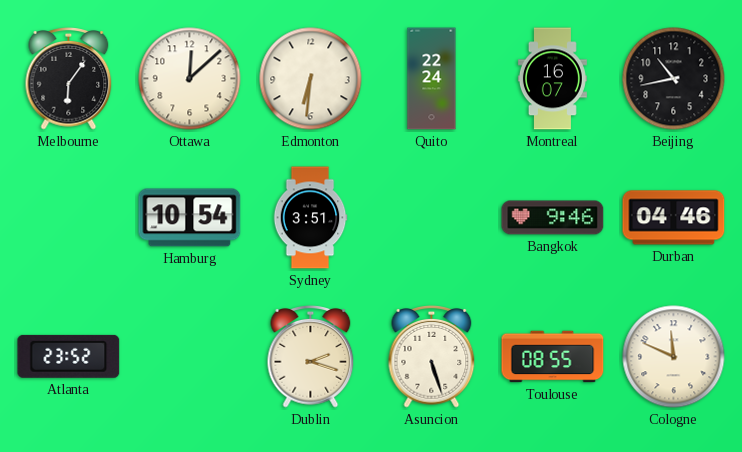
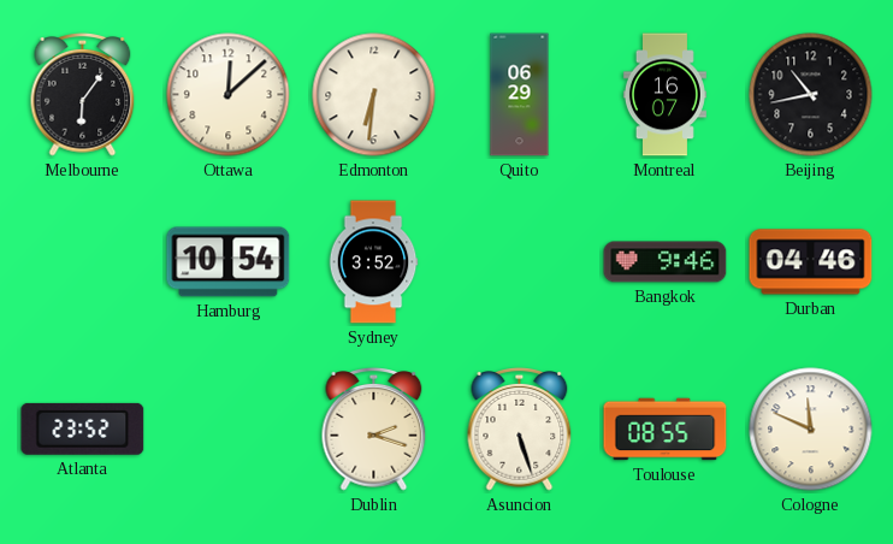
Quito: 22:24 -> 06:29
Sydney: 3:51 -> 3:52
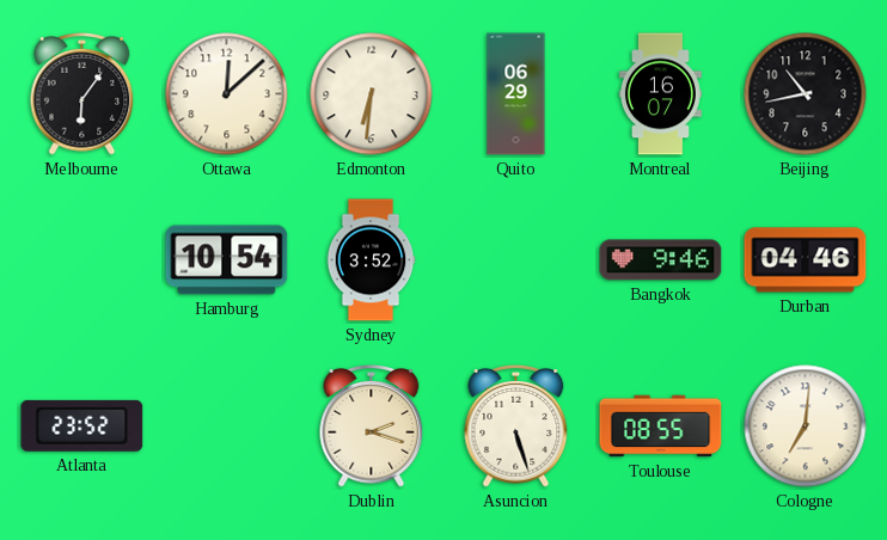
Cologne: 11:49 -> 7:01
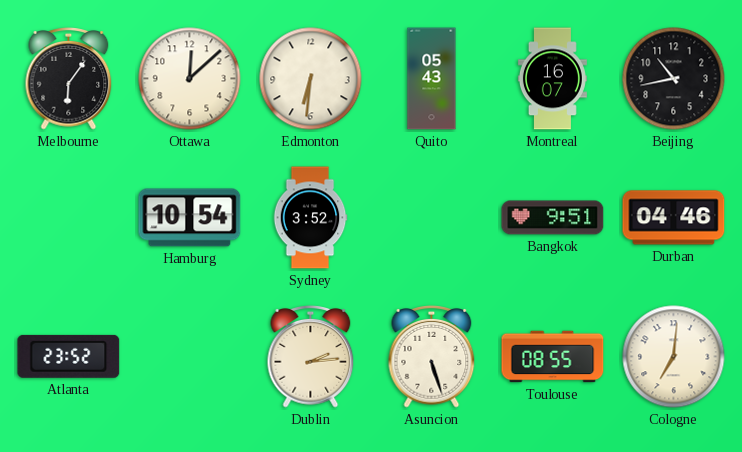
Quito: 06:29 -> 05:43
Bangkok: 9:46 -> 9:51
Dublin: 2:18 -> 2:14
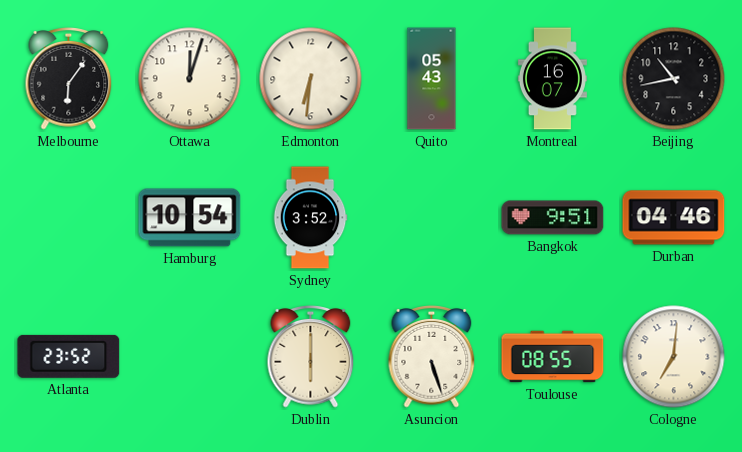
Ottawa: 12:08 -> 12:03
Dublin: 2:14 -> 6:00
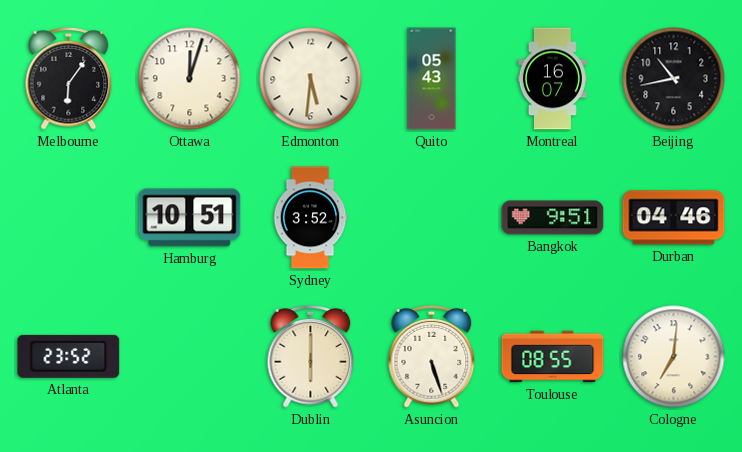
Edmonton: 6:31 -> 5:31
Hamburg: 10:54 -> 10:51
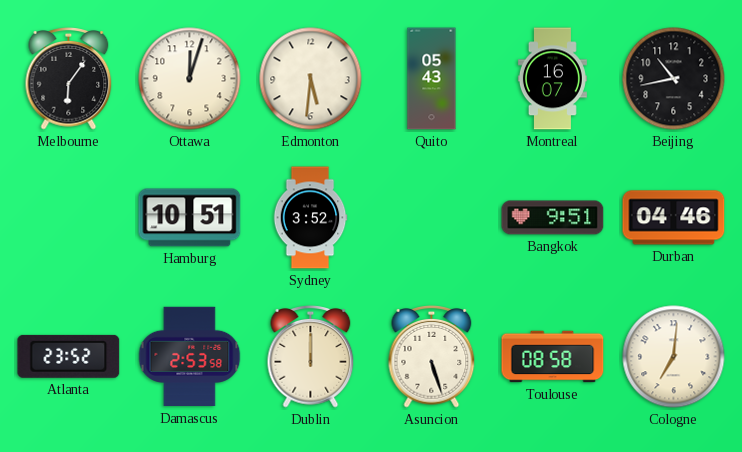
Damascus: none -> 2:53
Dublin: 6:00 -> 12:00
Toulouse: 08:55 -> 08:58
